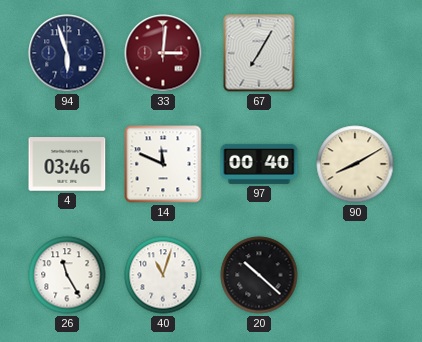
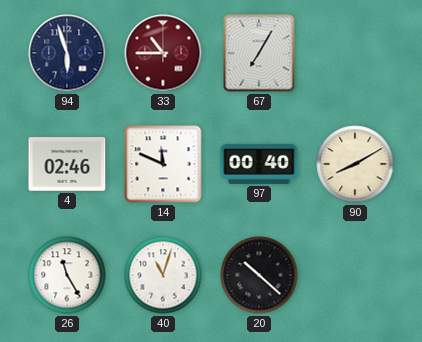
33: 3:01 -> 10:45
4: 03:46 -> 02:46
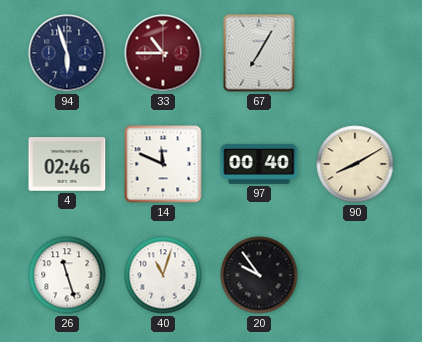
26: 11:25 -> 11:27
20: 10:22 -> 9:54
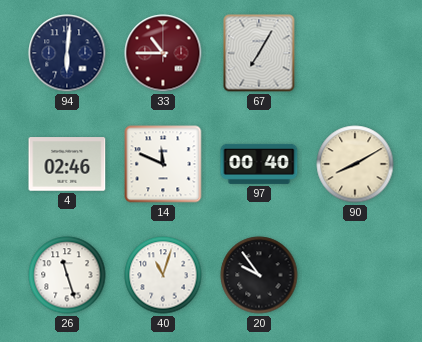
94: 5:57 -> 6:01
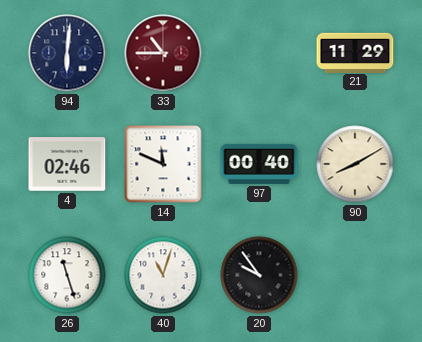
67: 7:05 -> none
21: none -> 11:29
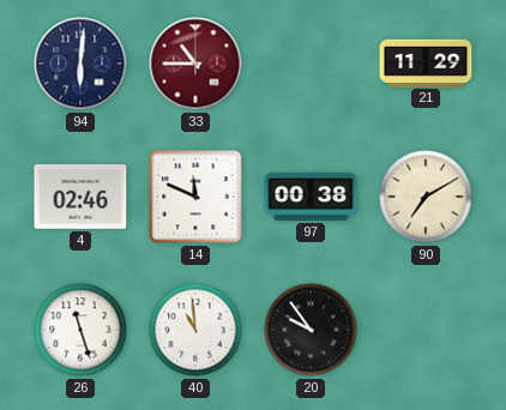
97: 00:40 -> 00:38
90: 8:10 -> 7:10
40: 11:03 -> 10:59
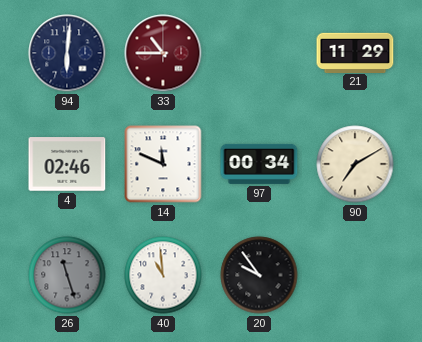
97: 00:38 -> 00:34
26 dial: white -> grey
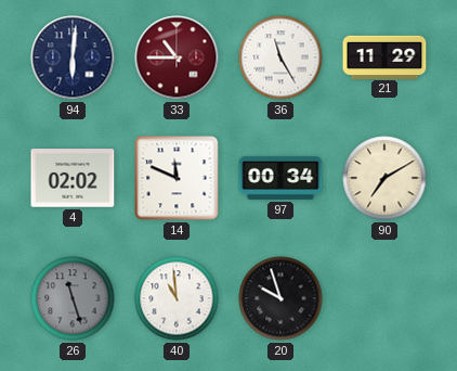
36: none -> 11:25
4: 02:46 -> 02:02
20: 9:54 -> 9:57
